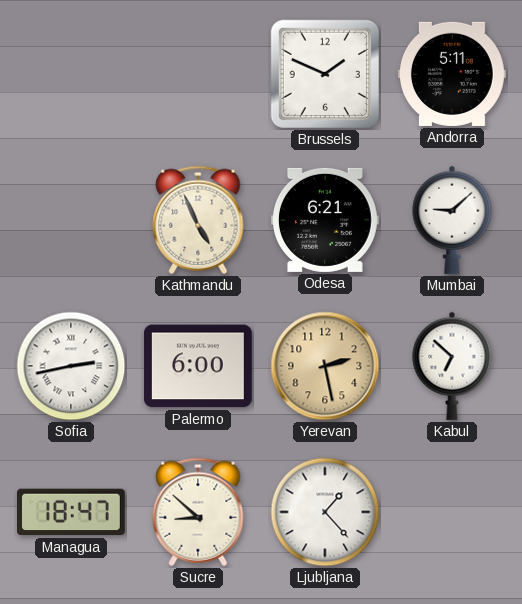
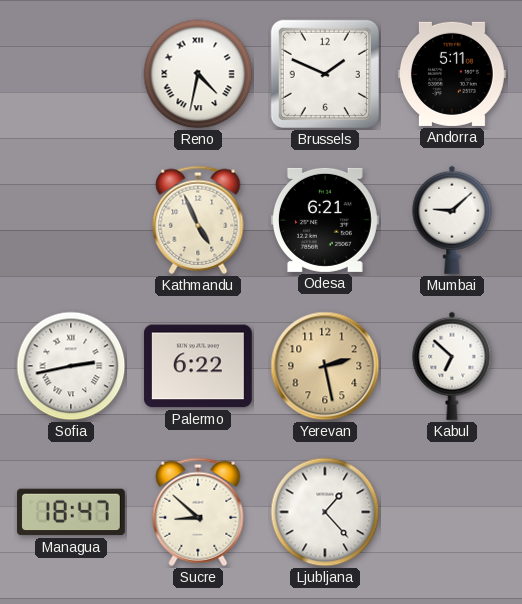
Reno: none -> 4:32
Palermo: 6:00 -> 6:22
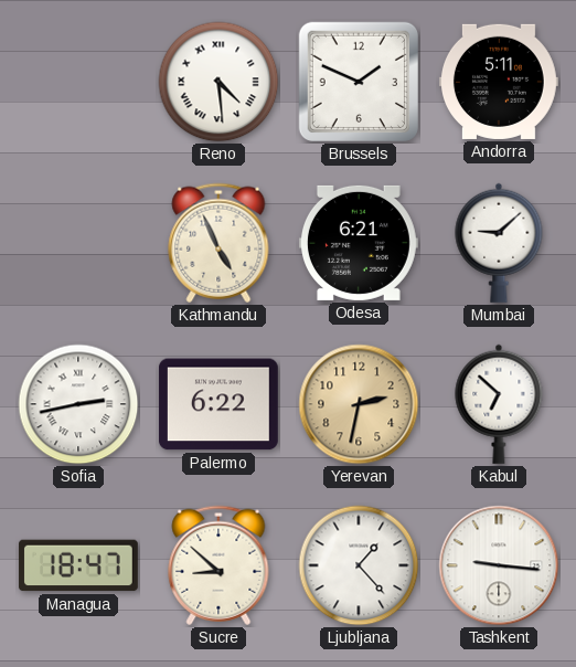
Reno: 4:32 -> 4:29
Yerevan: 2:28 -> 2:32
Tashkent: none -> 9:16
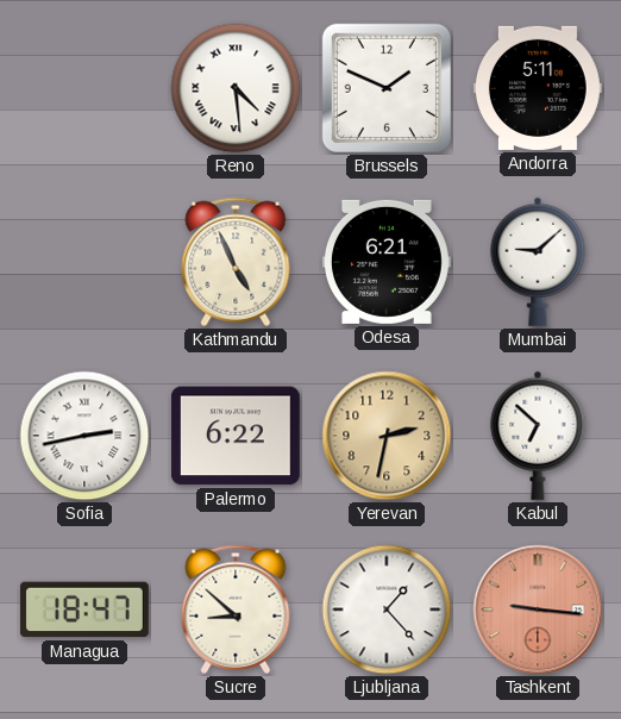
Tashkent dial: white -> salmon
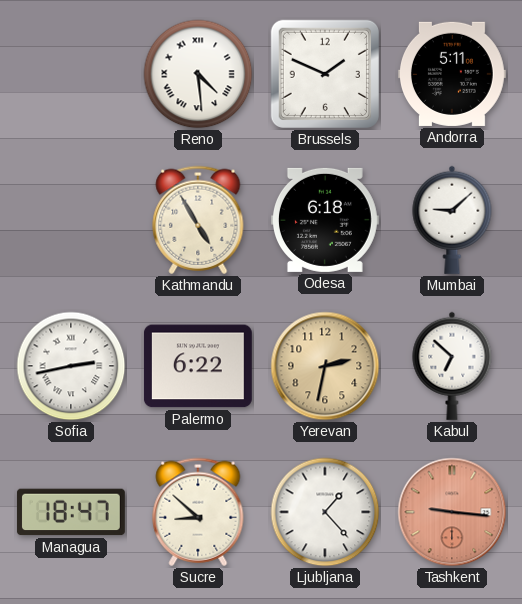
Kathmandu: 4:56 -> 4:55
Odesa: 6:21 -> 6:18
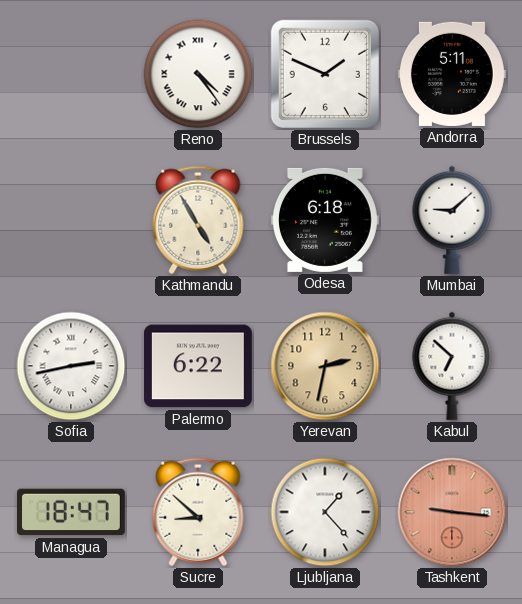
Reno: 4:29 -> 4:24
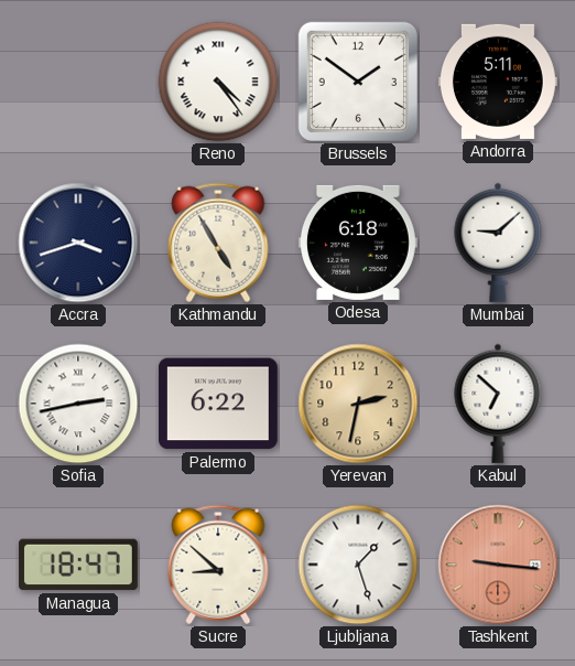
Brussels: 1:49 -> 1:51
Accra: none -> 3:42
Ljubljana: 1:23 -> 1:27
